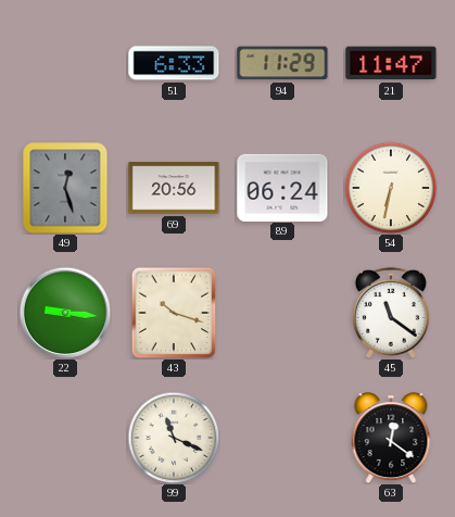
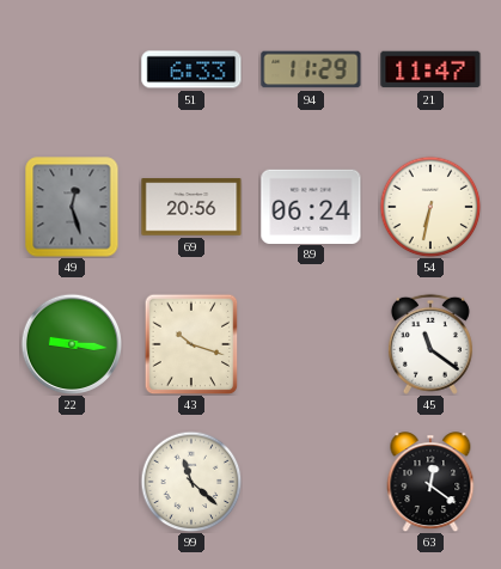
99: 11:19 -> 11:22
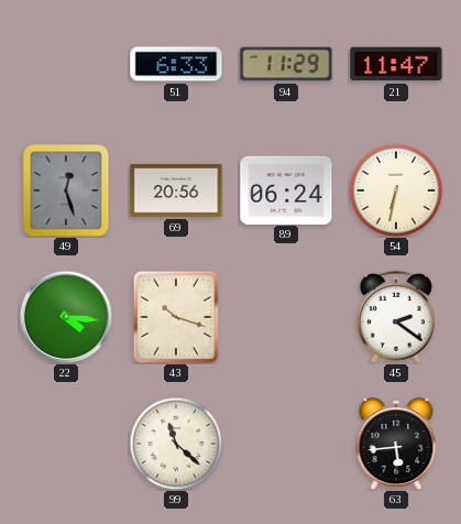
22: 9:16 -> 4:16
45: 11:21 -> 2:21
63: 12:21 -> 5:44
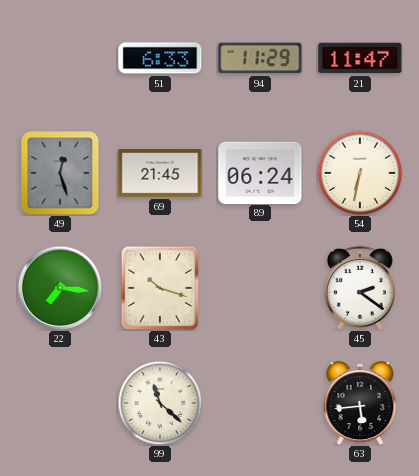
69: 20:56 -> 21:45
22: 4:16 -> 7:16
